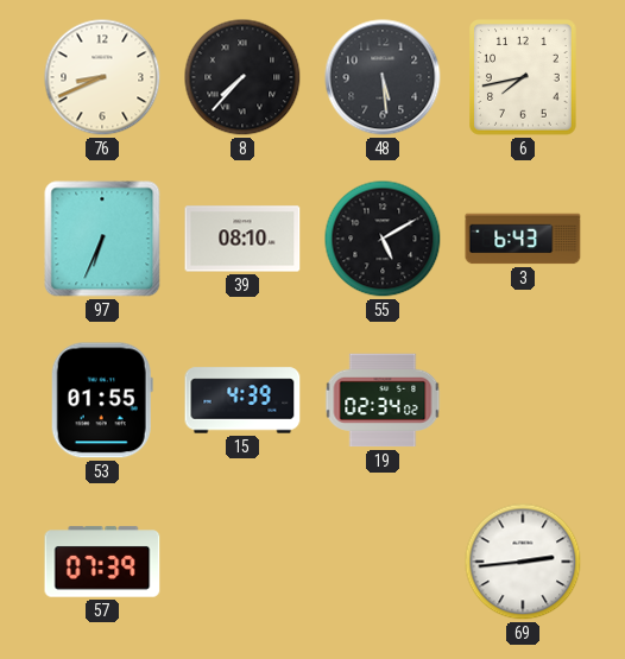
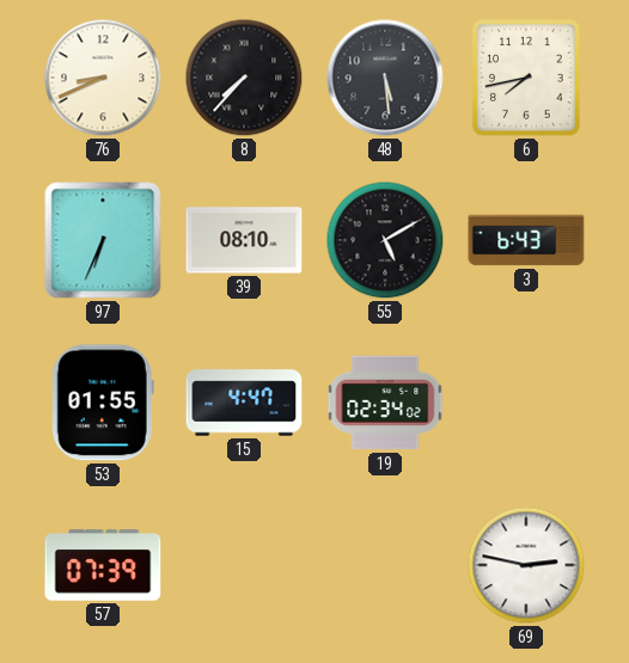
15: 4:39 -> 4:47
69: 2:44 -> 2:47
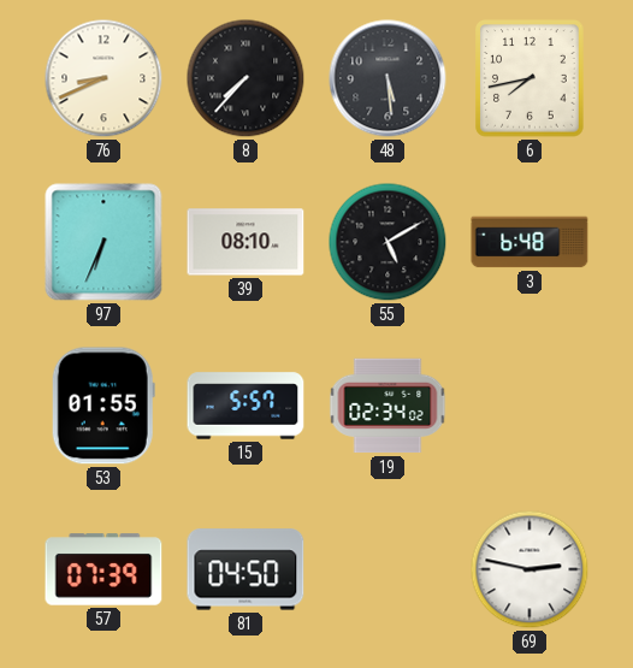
3: 6:43 -> 6:48
15: 4:47 -> 5:57
81: none -> 04:50
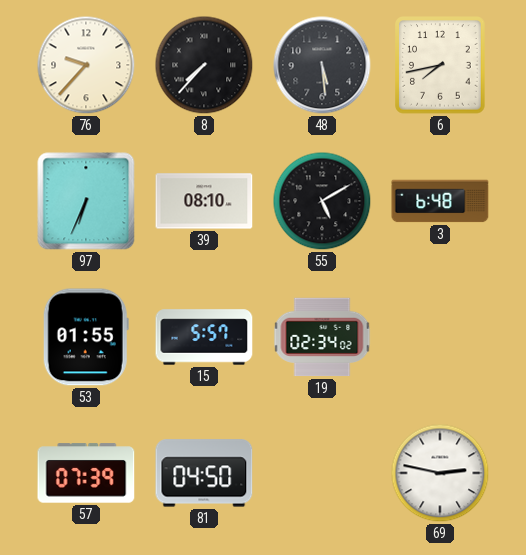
76: 8:41 -> 9:37
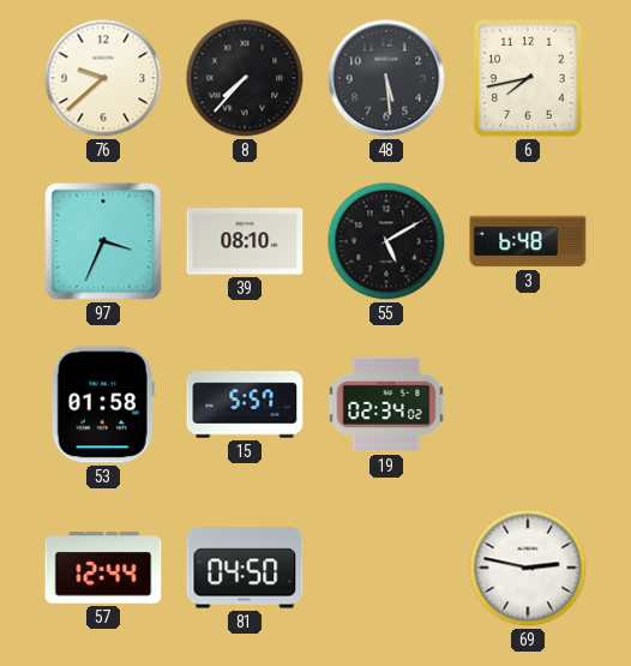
76: 9:37 -> 9:38
97: 6:34 -> 3:34
53: 01:55 -> 01:58
57: 07:39 -> 12:44
